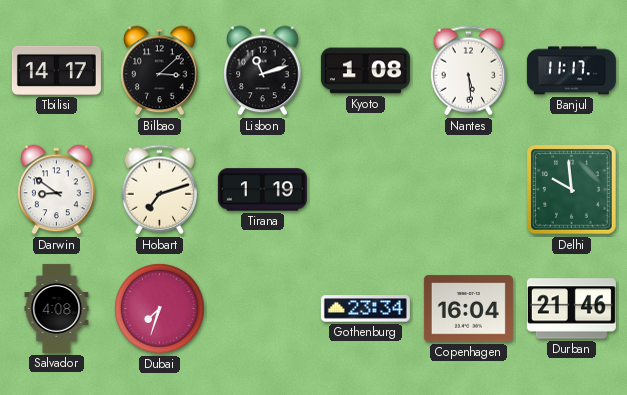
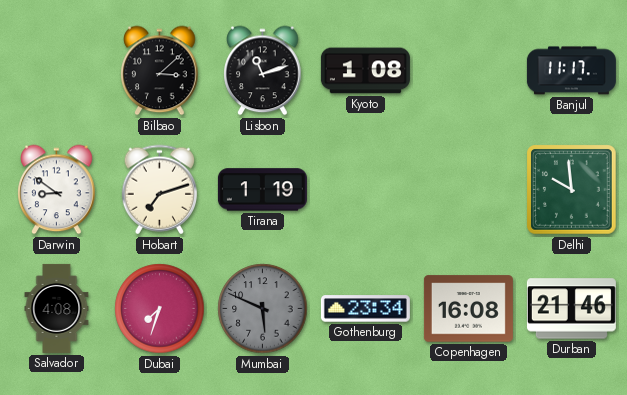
Tbilisi: 14:17 -> none
Nantes: 5:29 -> none
Mumbai: none -> 5:49
Copenhagen: 16:04 -> 16:08
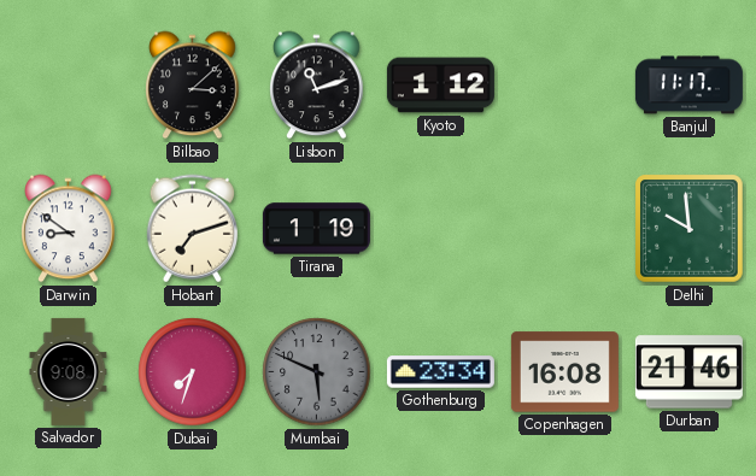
Kyoto: 1:08 -> 1:12
Salvador: 4:08 -> 9:08
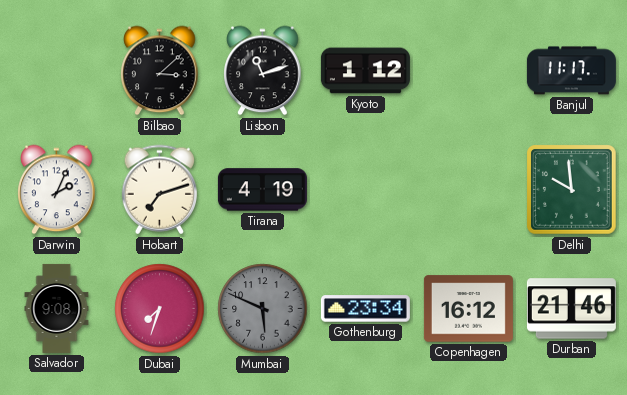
Darwin: 8:51 -> 2:04
Tirana: 1:19 -> 4:19
Copenhagen: 16:08 -> 16:12
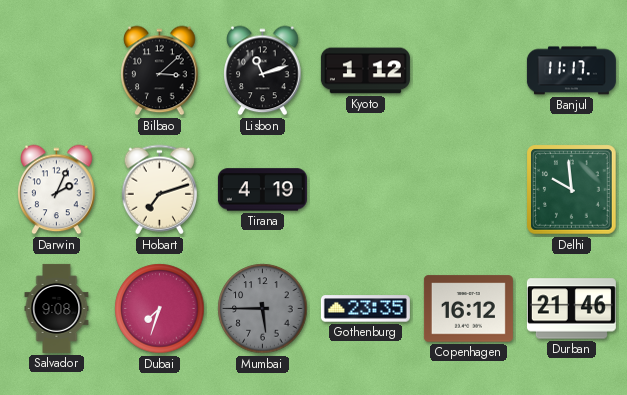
Mumbai: 5:49 -> 5:45
Gothenburg: 23:34 -> 23:35
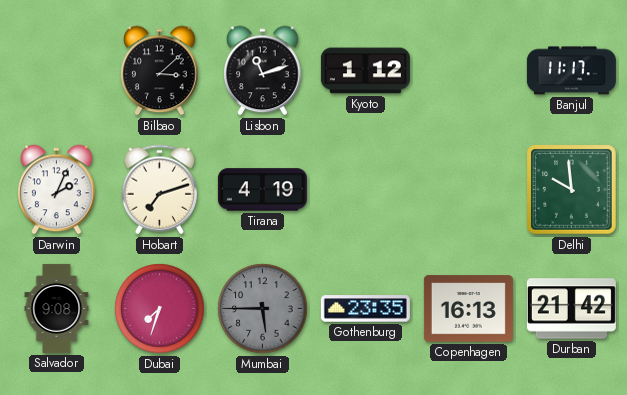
Copenhagen: 16:12 -> 16:13
Durban: 21:46 -> 21:42
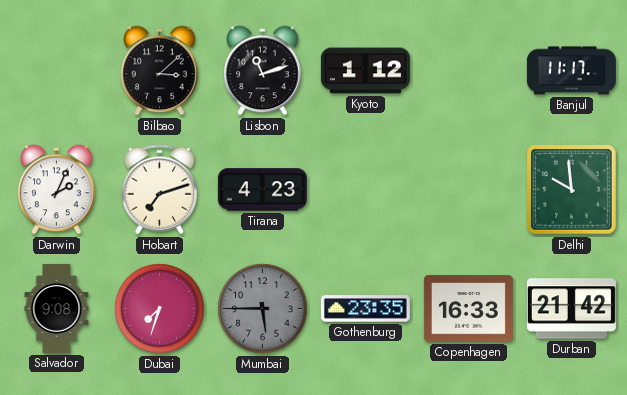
Tirana: 4:19 -> 4:23
Copenhagen: 16:13 -> 16:33
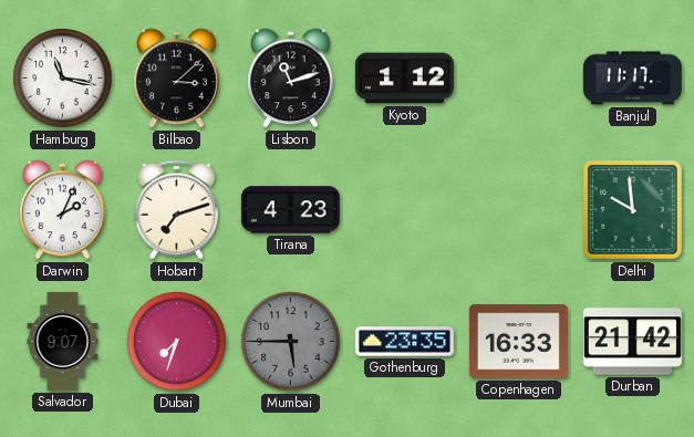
Hamburg: none -> 11:17
Salvador: 9:08 -> 9:07
